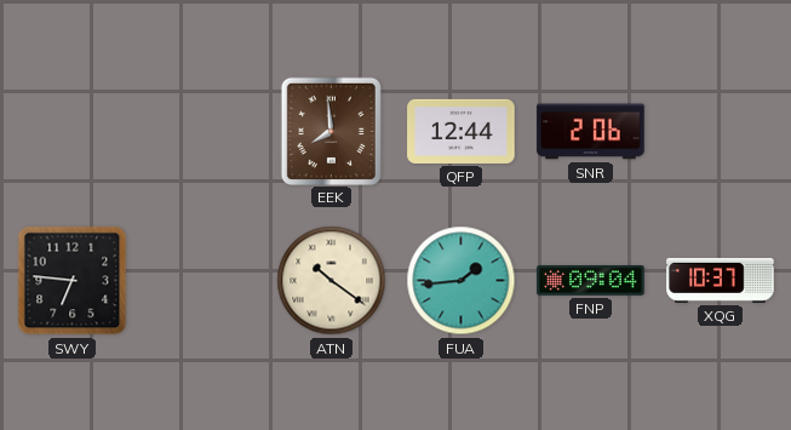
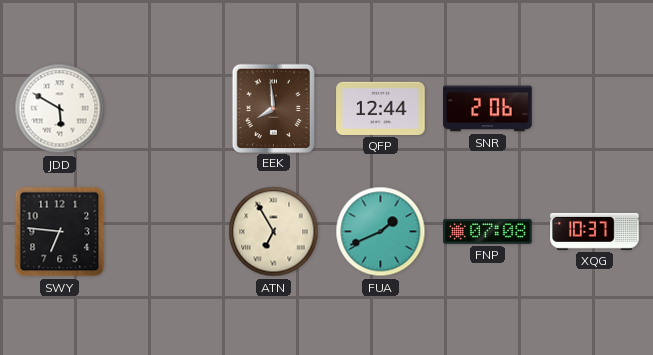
JDD: none -> 5:50
ATN: 10:21 -> 6:55
FUA: 1:44 -> 1:41
FNP: 09:04 -> 07:08
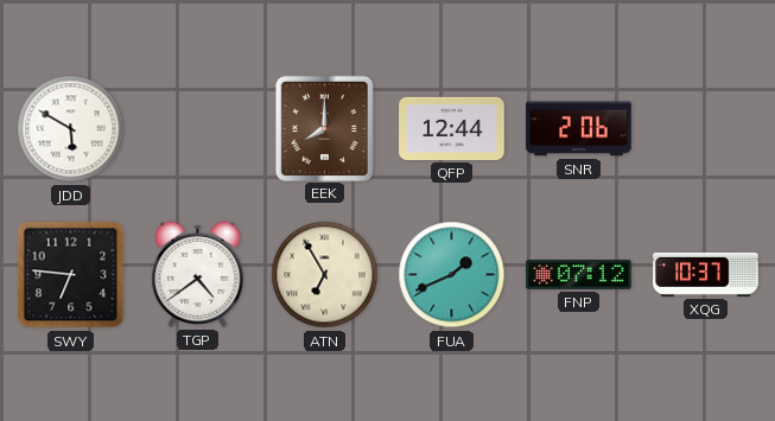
EEK: 7:59 -> 8:00
TGP: none -> 4:39
FNP: 07:08 -> 07:12
